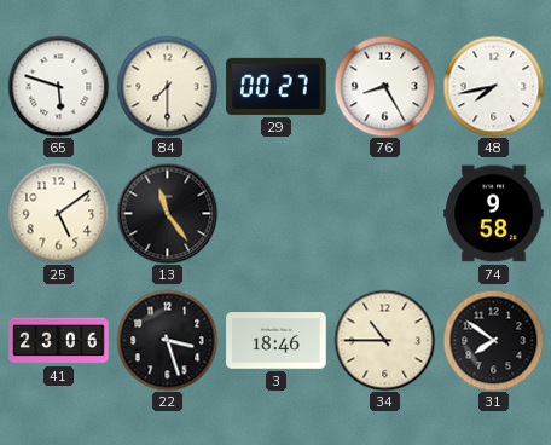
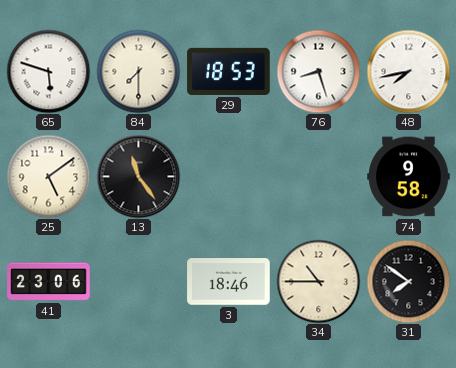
29: 00:27 -> 18:53
76: 8:25 -> 8:27
22: 3:27 -> none
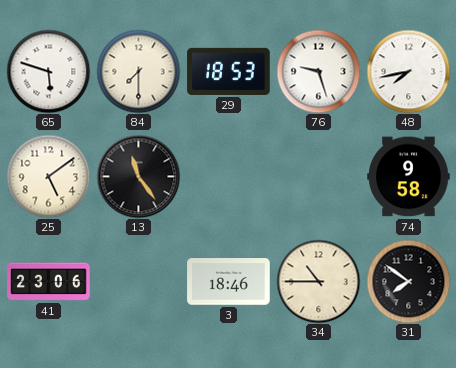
76: 8:27 -> 9:27
